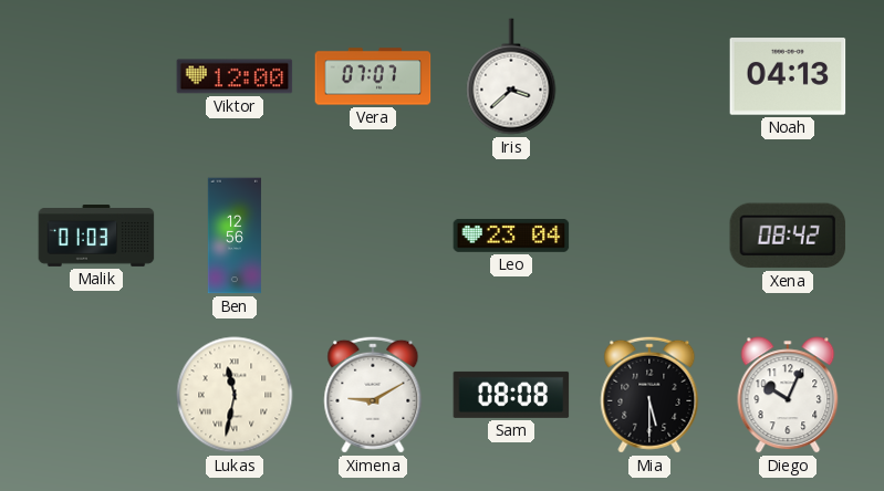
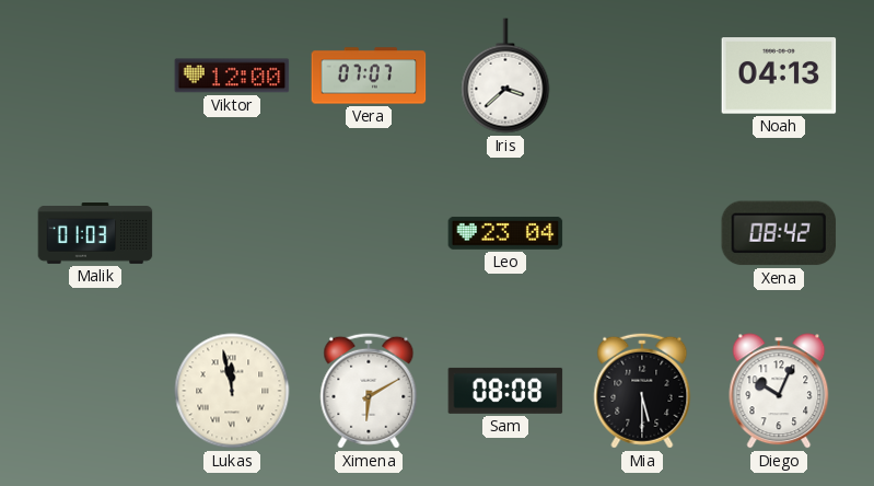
Ben: 12:56 -> none
Lukas: 11:32 -> 11:58
Ximena: 9:10 -> 6:10
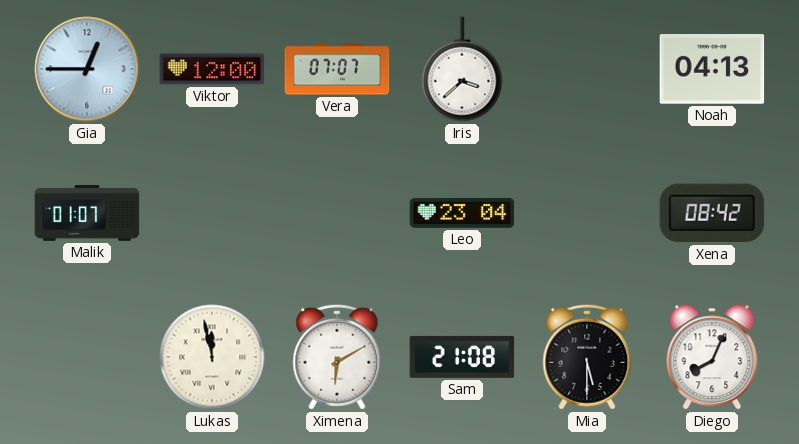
Gia: none -> 12:45
Malik: 01:03 -> 01:07
Sam: 08:08 -> 21:08
Diego: 10:04 -> 8:04
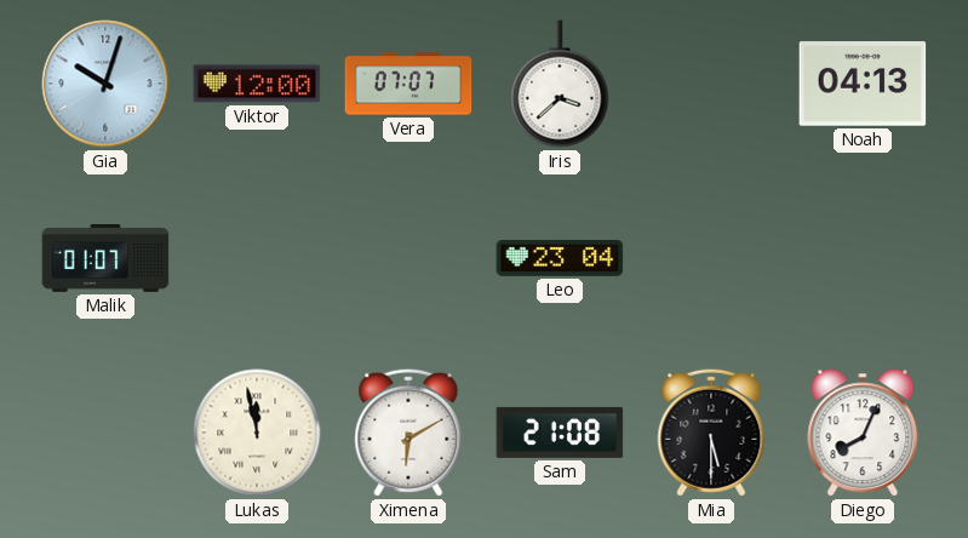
Gia: 12:45 -> 10:03
Xena: 08:42 -> none
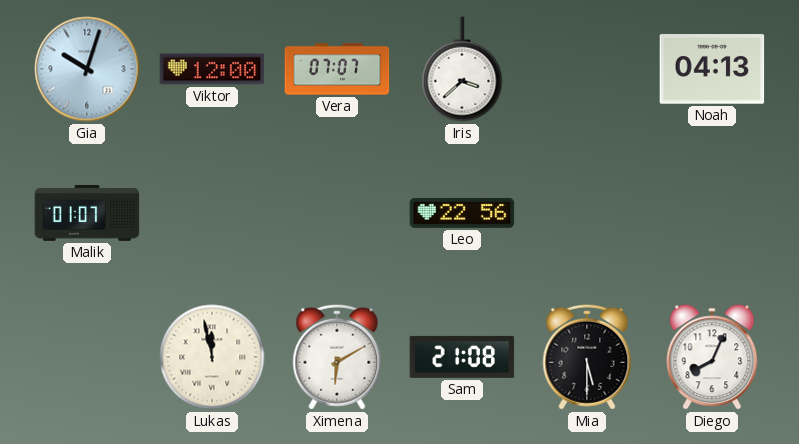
Leo: 23:04 -> 22:56
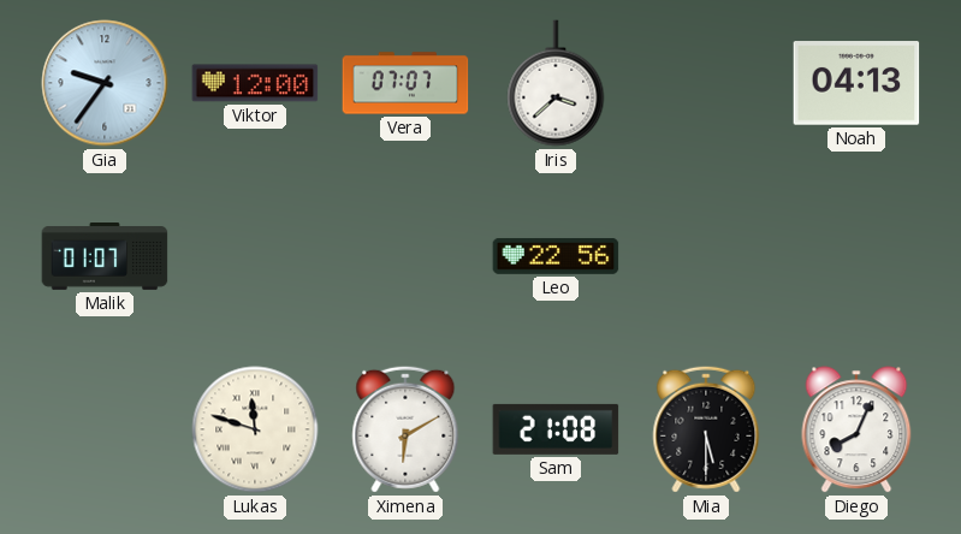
Gia: 10:03 -> 9:36
Lukas: 11:58 -> 11:48
